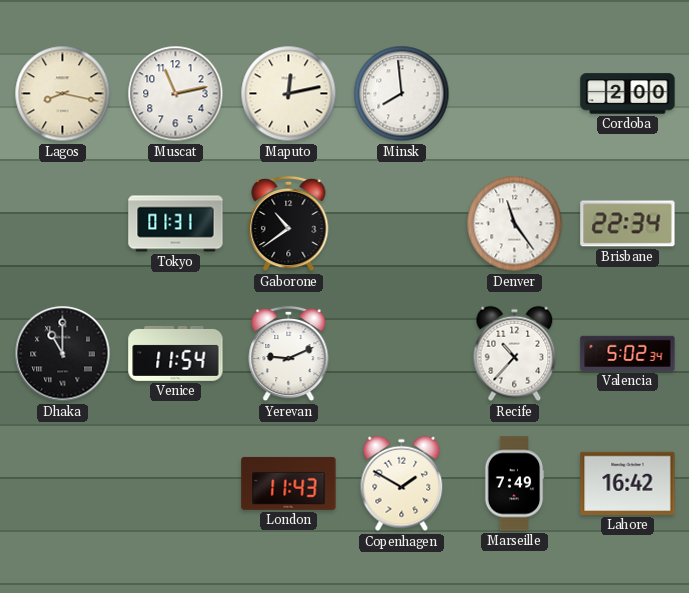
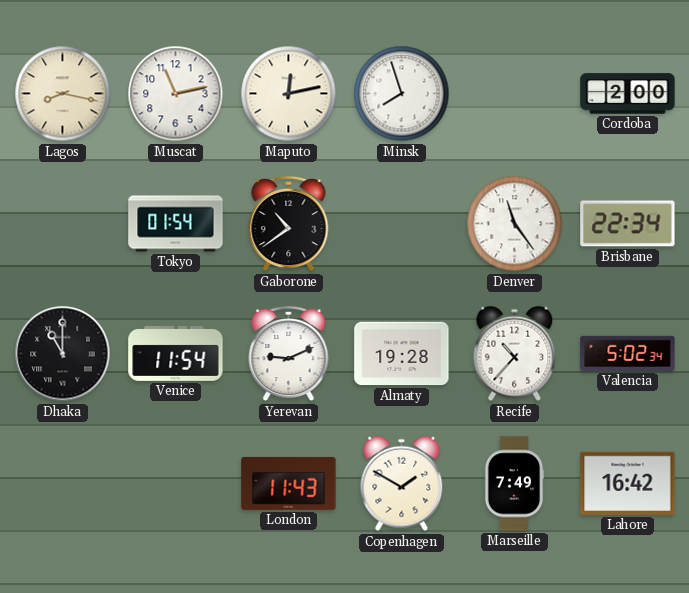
Minsk: 7:59 -> 7:57
Tokyo: 01:31 -> 01:54
Almaty: none -> 19:28
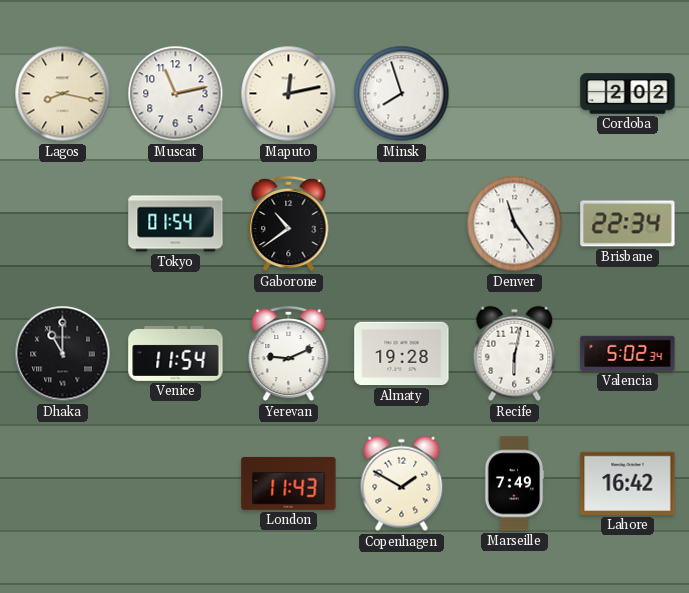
Cordoba: 2:00 -> 2:02
Recife: 10:37 -> 6:02
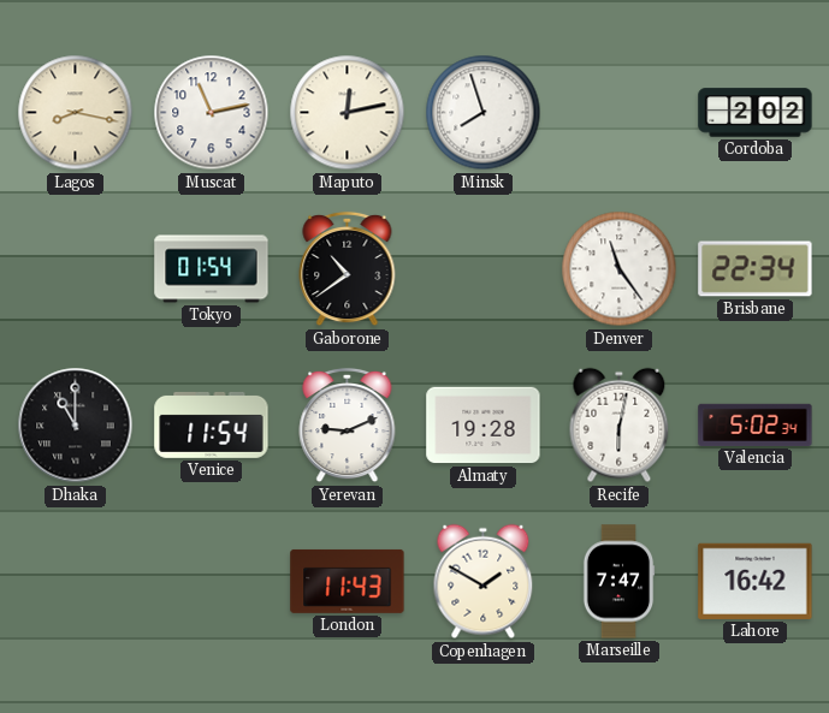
Marseille: 7:49 -> 7:47
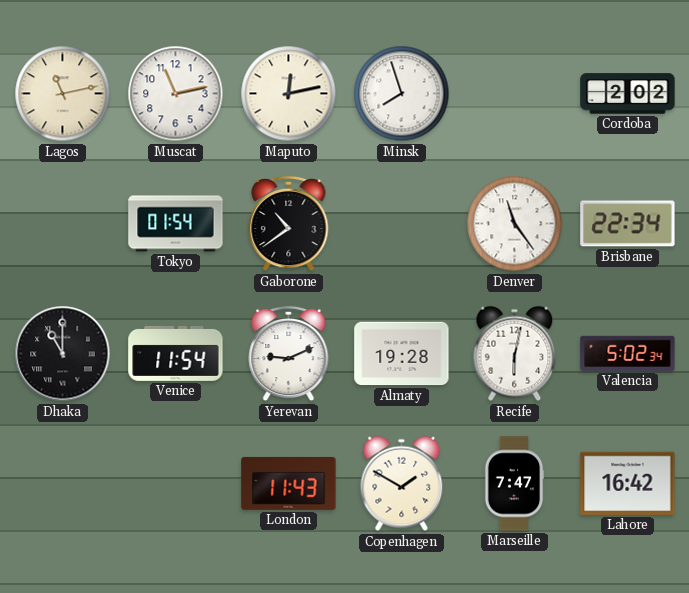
Lagos: 8:17 -> 11:13
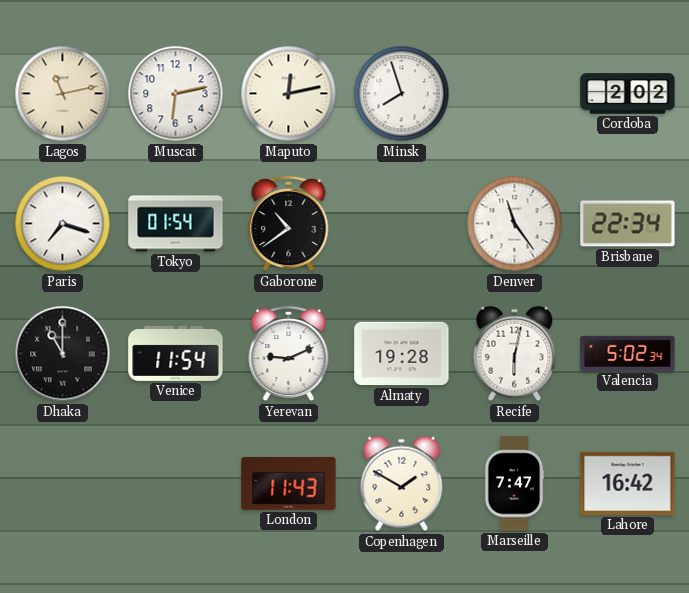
Muscat: 11:13 -> 6:13
Paris: none -> 7:18
